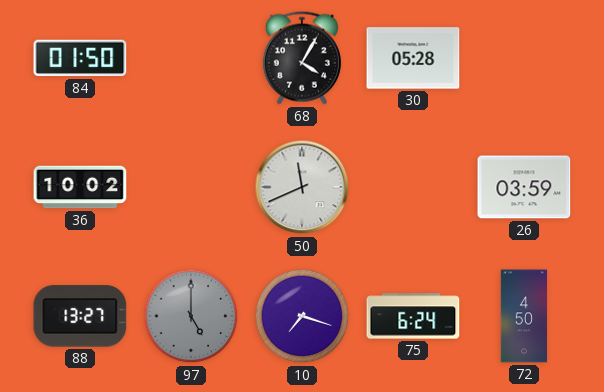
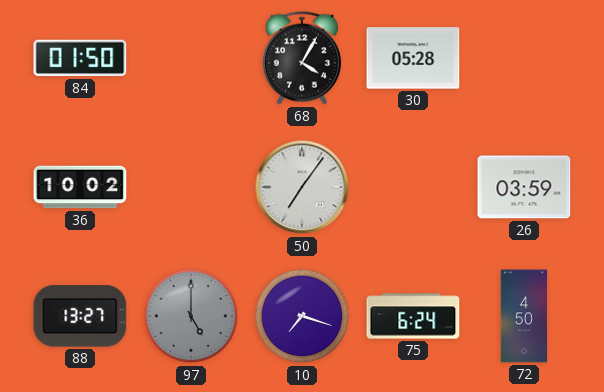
50: 11:41 -> 7:06
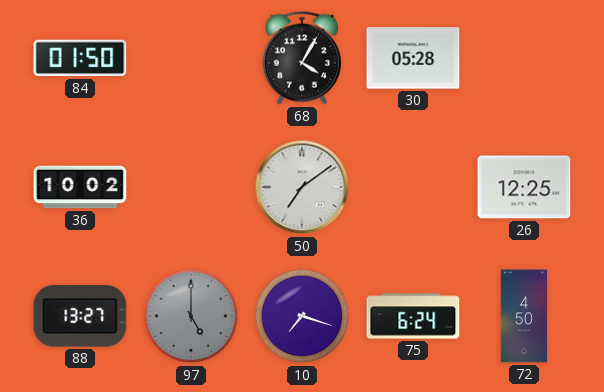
50: 7:06 -> 7:09
26: 03:59 -> 12:25
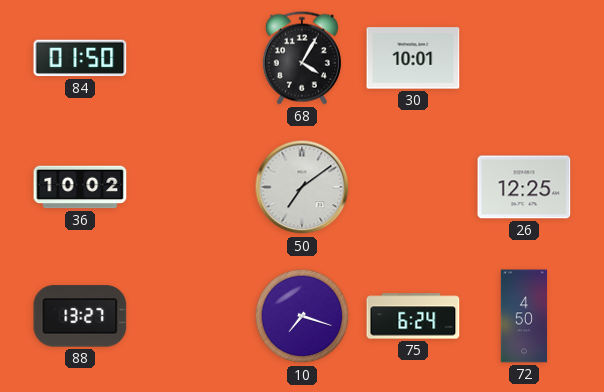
30: 05:28 -> 10:01
97: 5:00 -> none
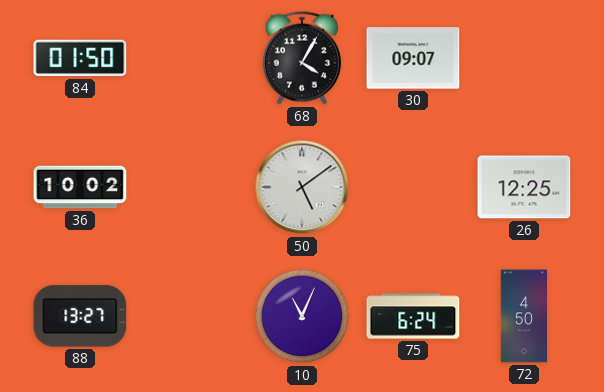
30: 10:01 -> 09:07
50: 7:09 -> 5:09
10: 7:18 -> 11:04
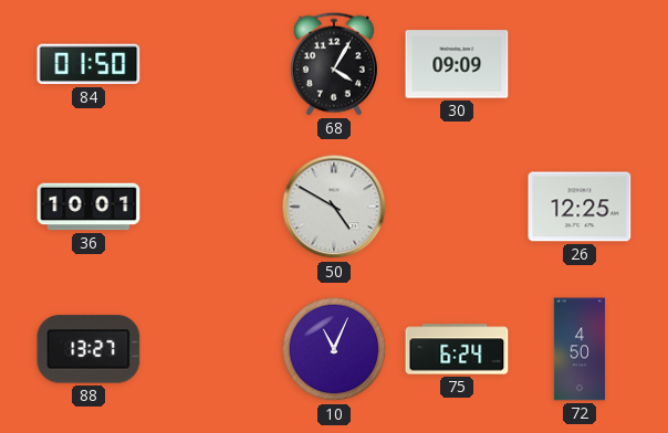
30: 09:07 -> 09:09
36: 10:02 -> 10:01
50: 5:09 -> 4:50
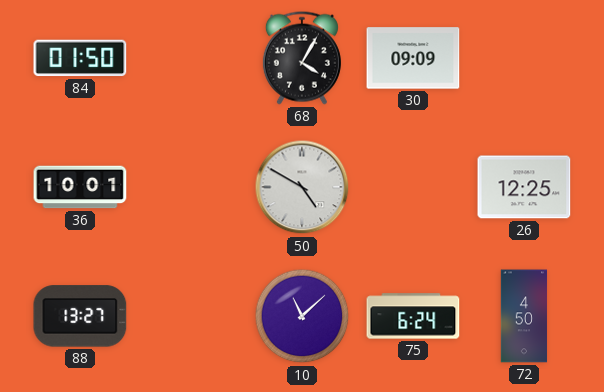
10: 11:04 -> 11:08
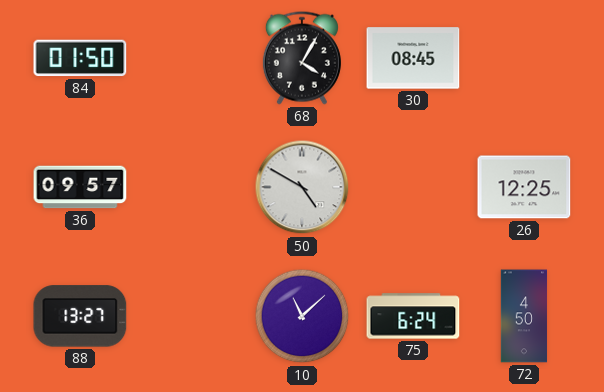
30: 09:09 -> 08:45
36: 10:01 -> 09:57
